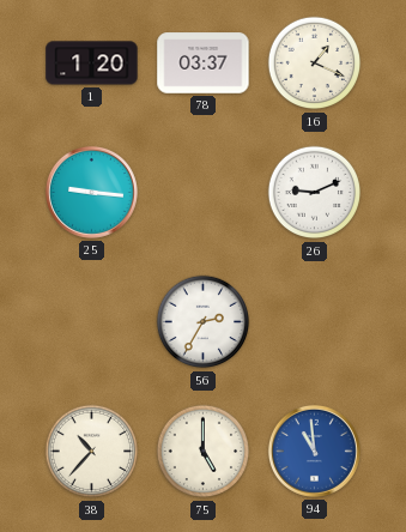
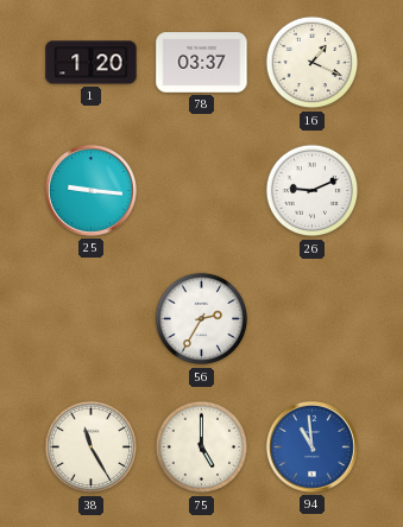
38: 10:37 -> 11:25
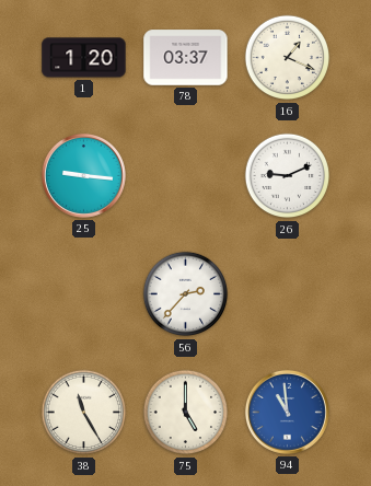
56: 2:35 -> 2:37
